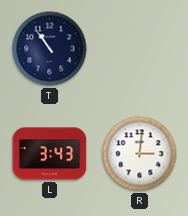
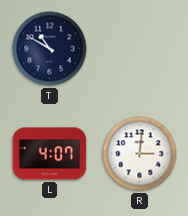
T: 10:54 -> 10:50
L: 3:43 -> 4:07
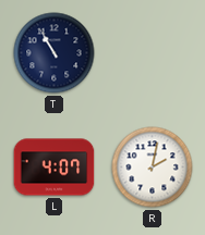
T: 10:50 -> 10:55
R: 3:01 -> 2:02
